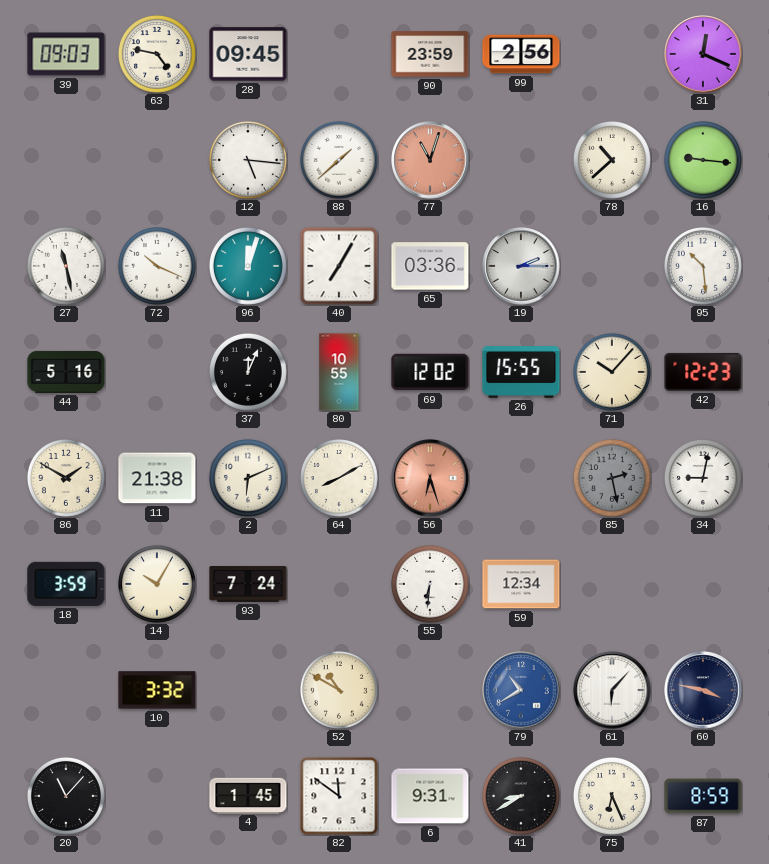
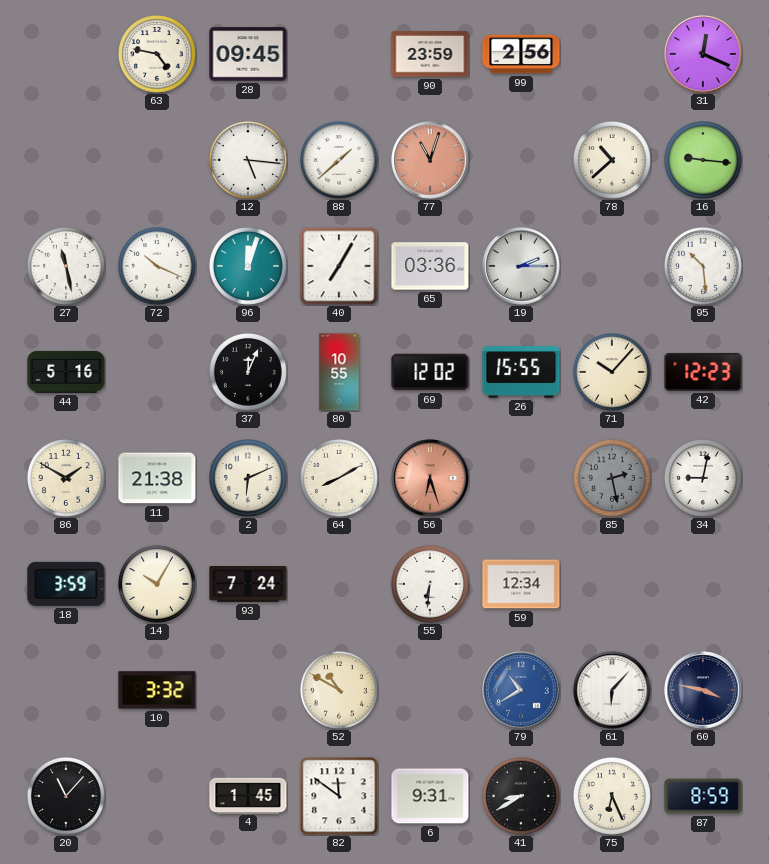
39: 09:03 -> none
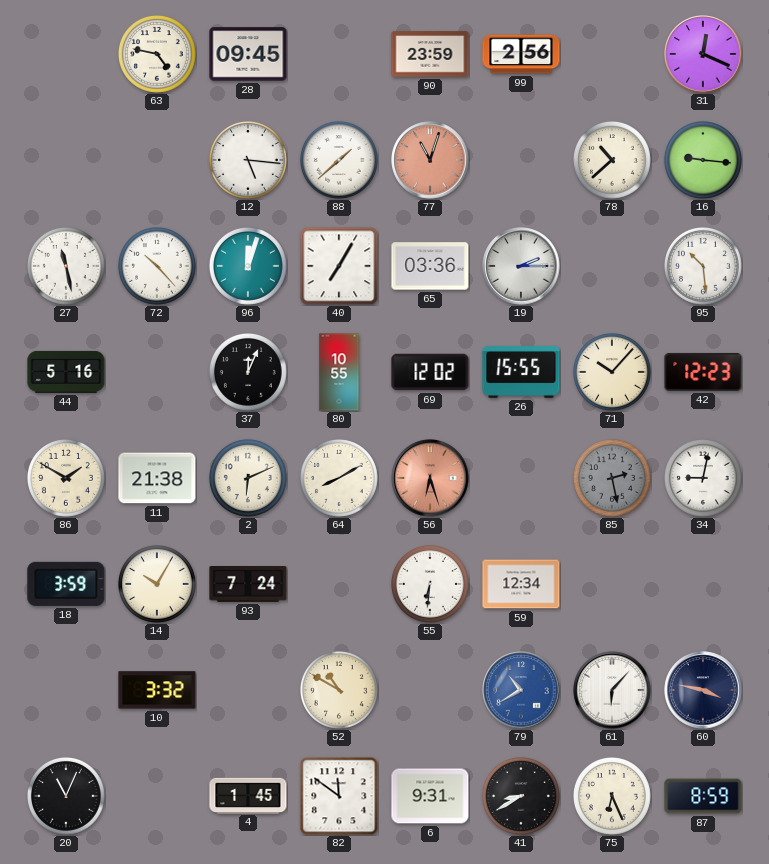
72: 10:19 -> 10:23
20: 11:07 -> 11:04
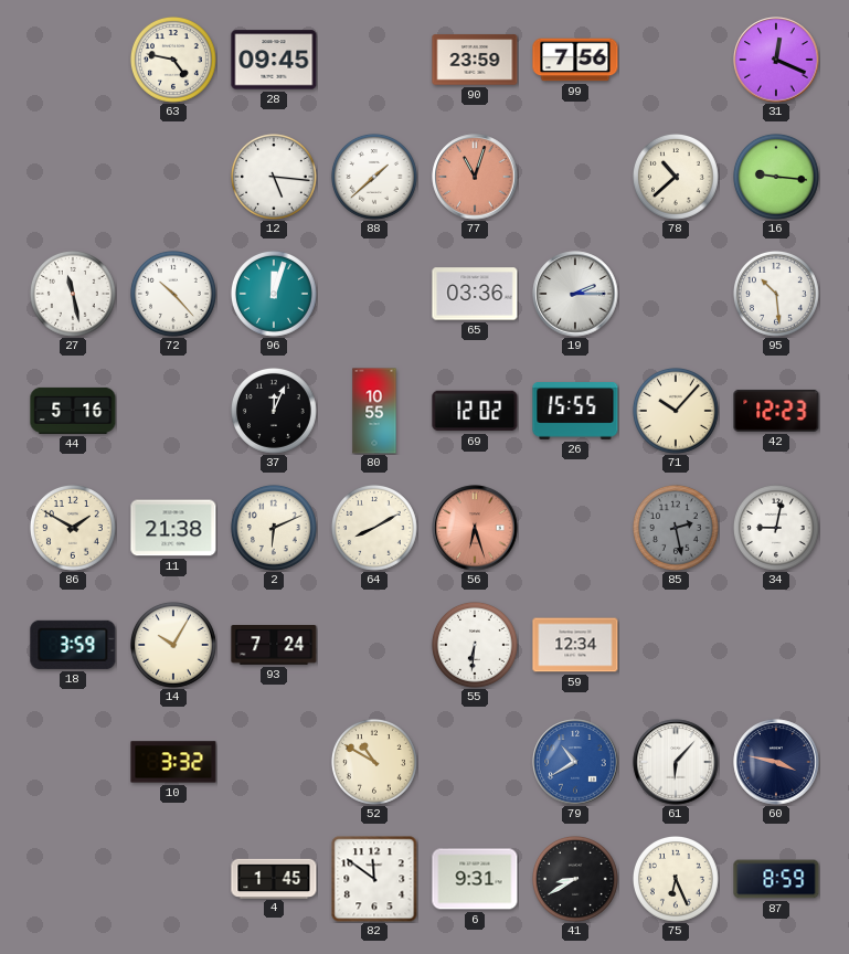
99: 2:56 -> 7:56
40: 7:05 -> none
20: 11:04 -> none
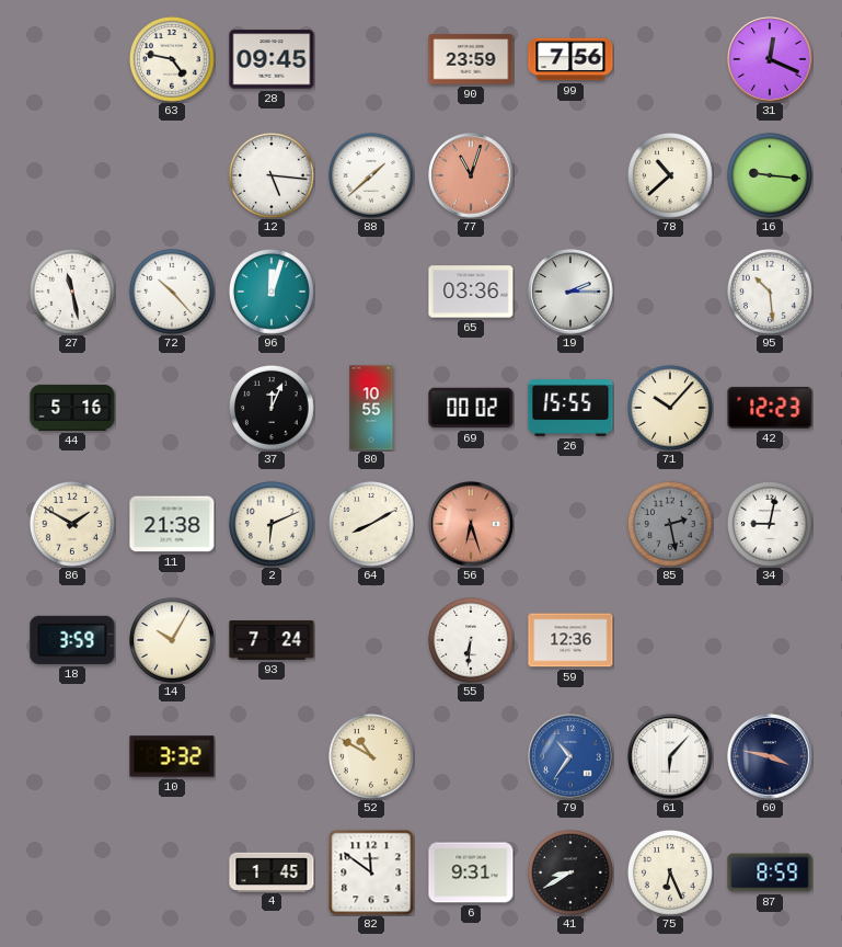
69: 12:02 -> 00:02
59: 12:34 -> 12:36
79: 10:40 -> 10:36
